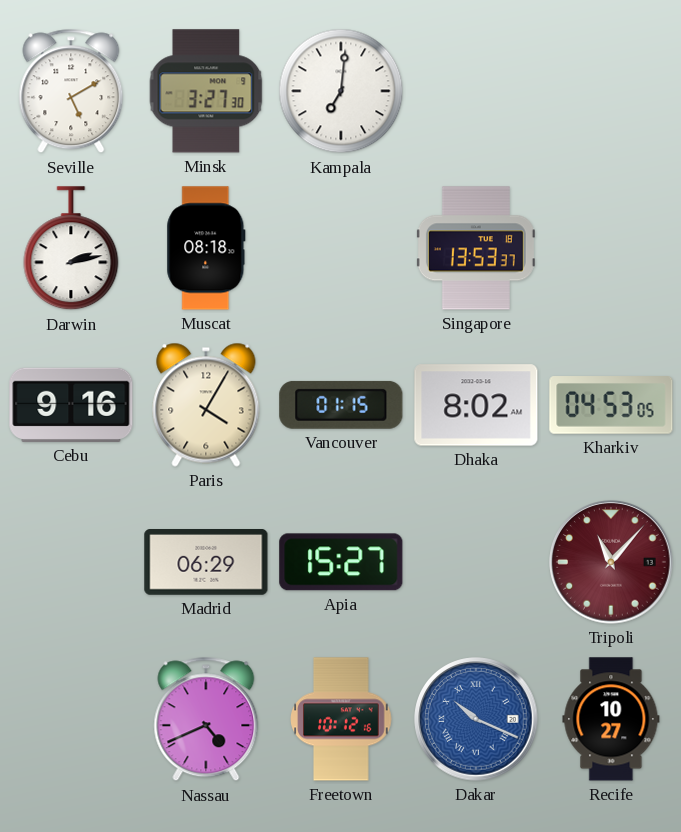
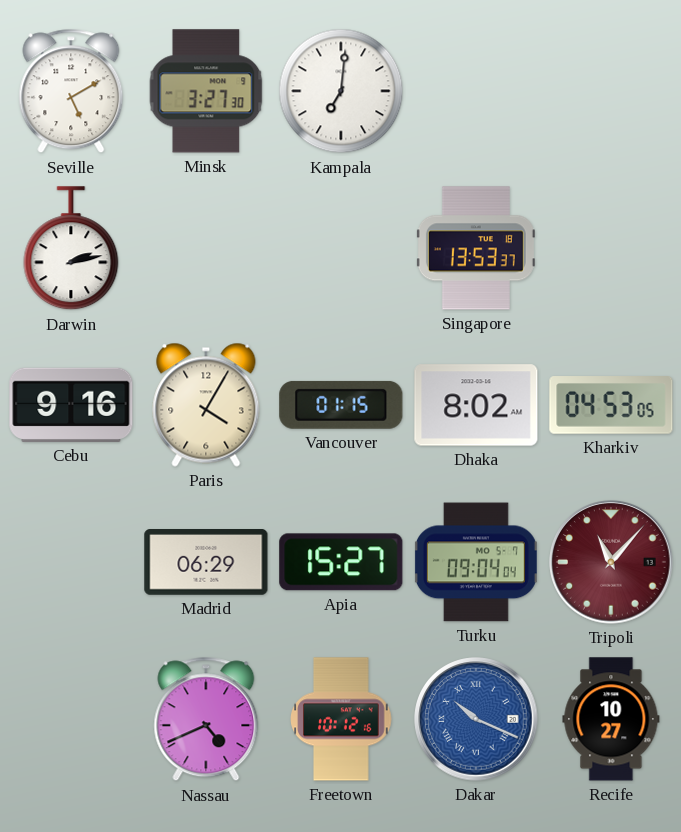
Muscat: 08:18 -> none
Turku: none -> 09:04
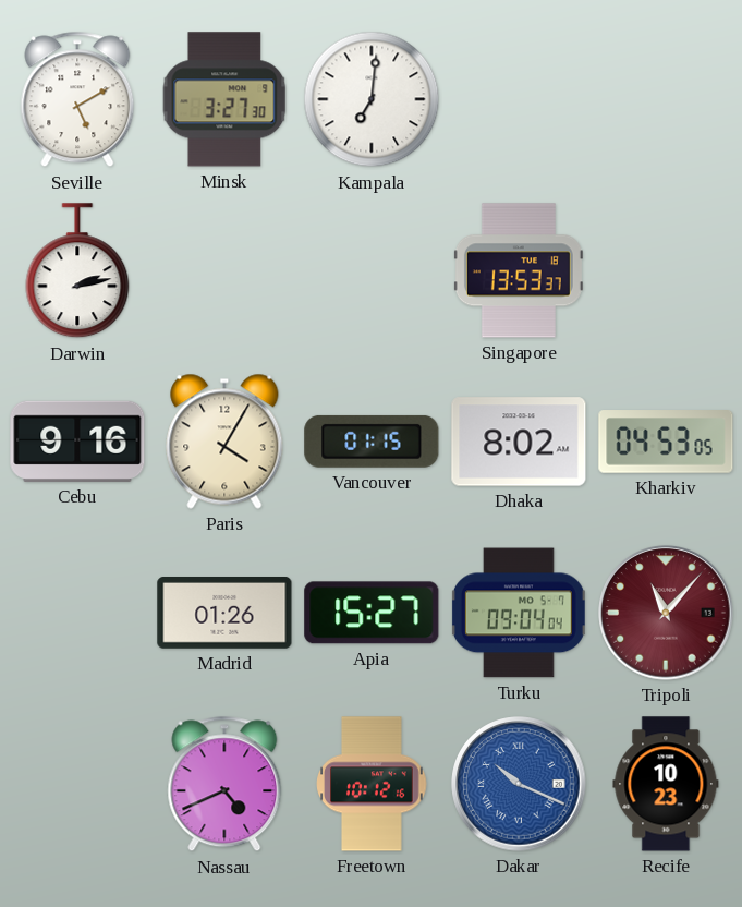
Madrid: 06:29 -> 01:26
Recife: 10:27 -> 10:23
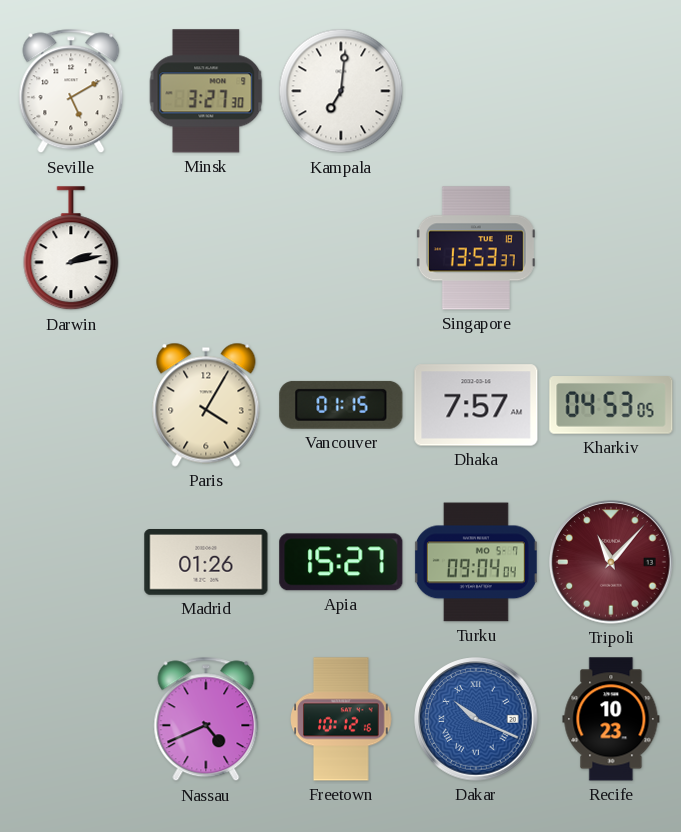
Cebu: 9:16 -> none
Dhaka: 8:02 -> 7:57
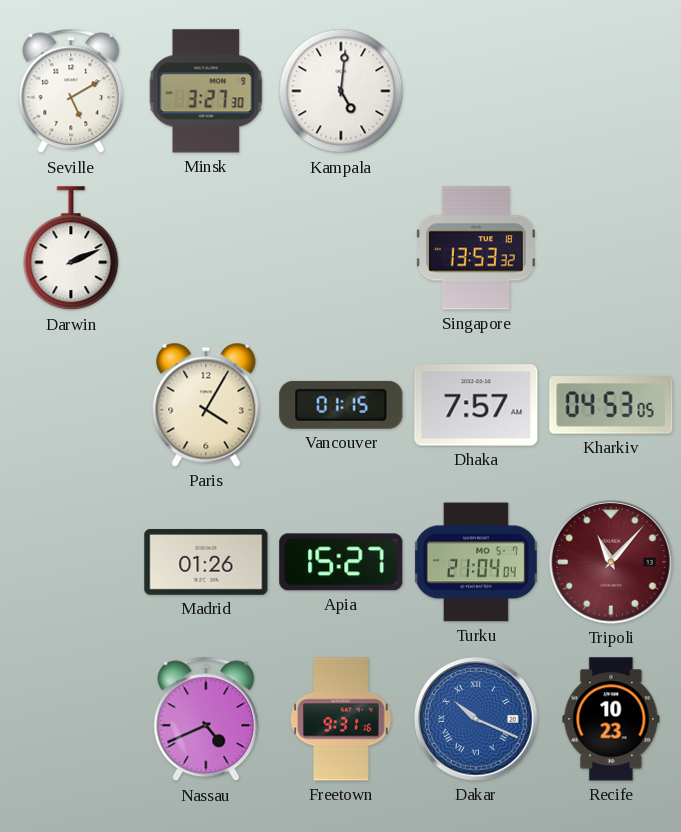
Kampala: 7:01 -> 5:01
Darwin: 2:13 -> 2:11
Singapore: 13:53:37 -> 13:53:32
Turku: 09:04 -> 21:04
Freetown: 10:12 -> 9:31
